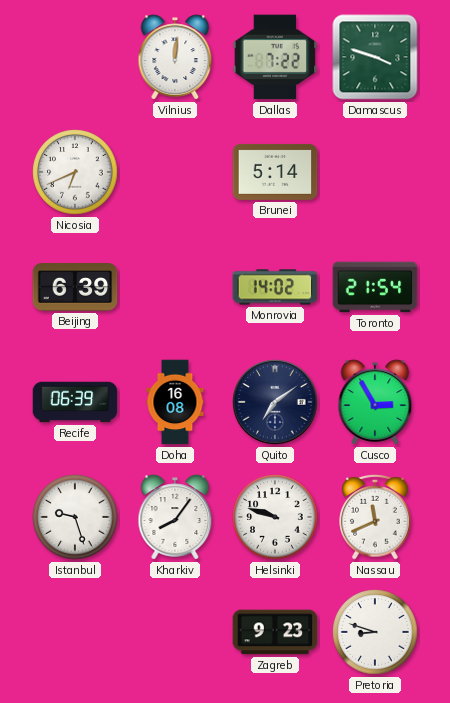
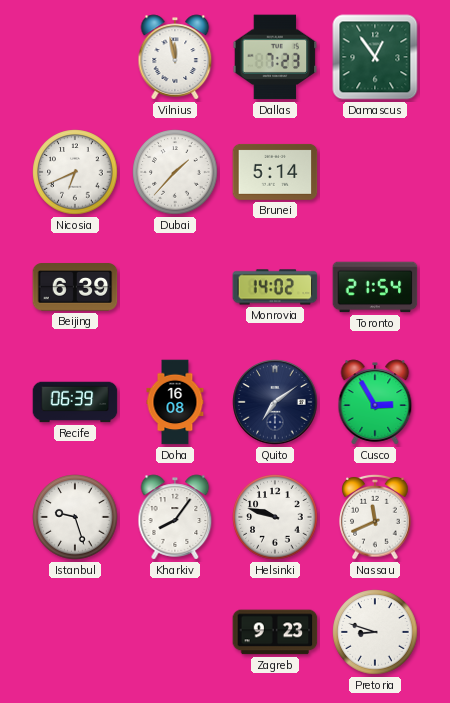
Vilnius: 12:01 -> 11:58
Dallas: 7:22 -> 7:23
Damascus: 3:48 -> 12:54
Dubai: none -> 1:37
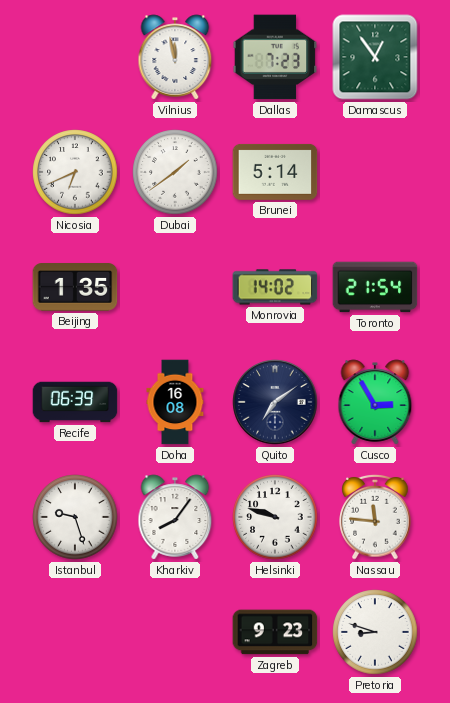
Dubai: 1:37 -> 1:39
Beijing: 6:39 -> 1:35
Nassau: 11:41 -> 11:46
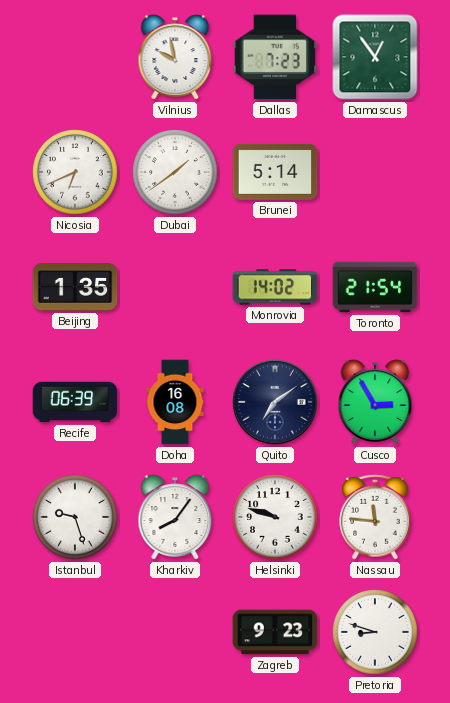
Vilnius: 11:58 -> 9:58
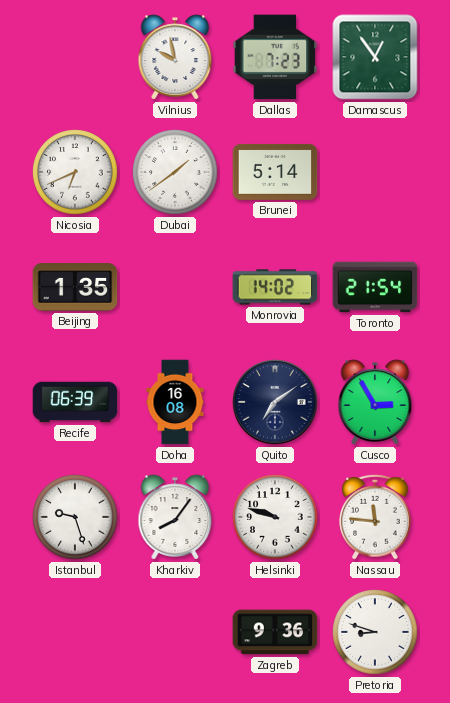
Zagreb: 9:23 -> 9:36
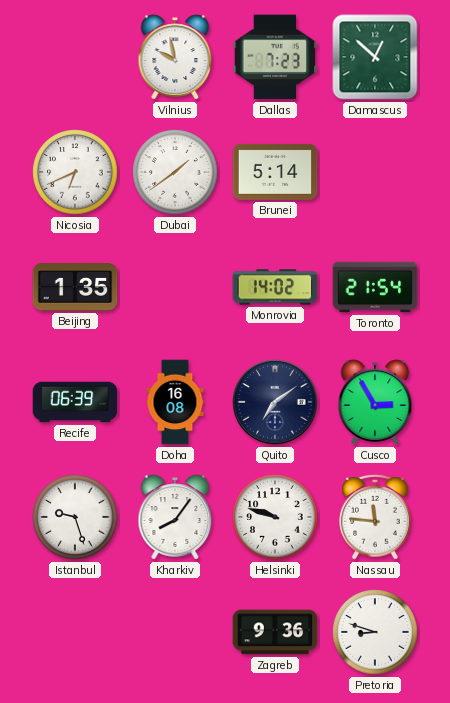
Damascus: 12:54 -> 12:52
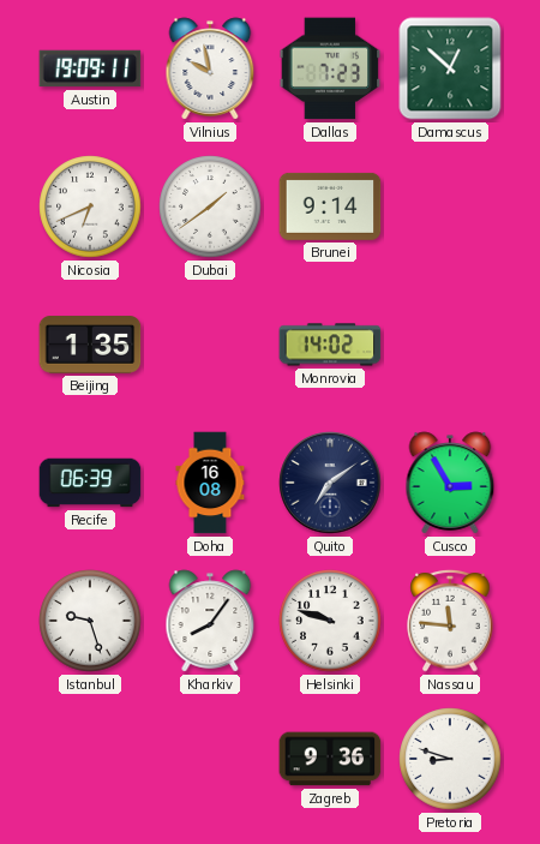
Austin: none -> 19:09
Brunei: 5:14 -> 9:14
Toronto: 21:54 -> none
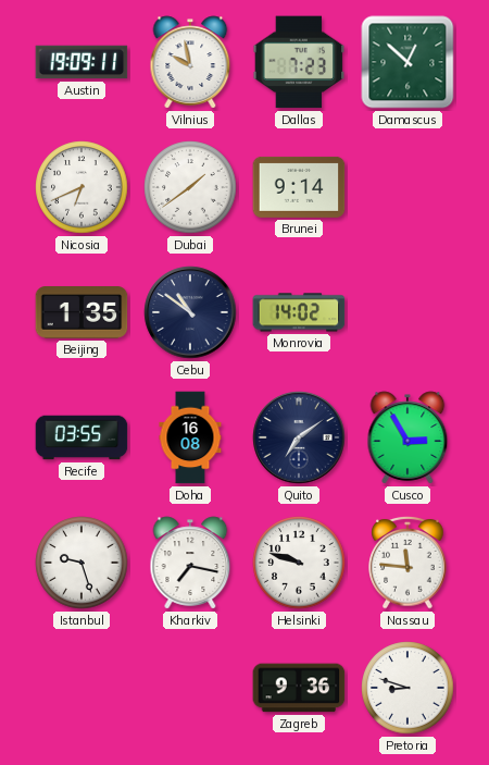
Cebu: none -> 10:51
Recife: 06:39 -> 03:55
Kharkiv: 8:06 -> 7:17
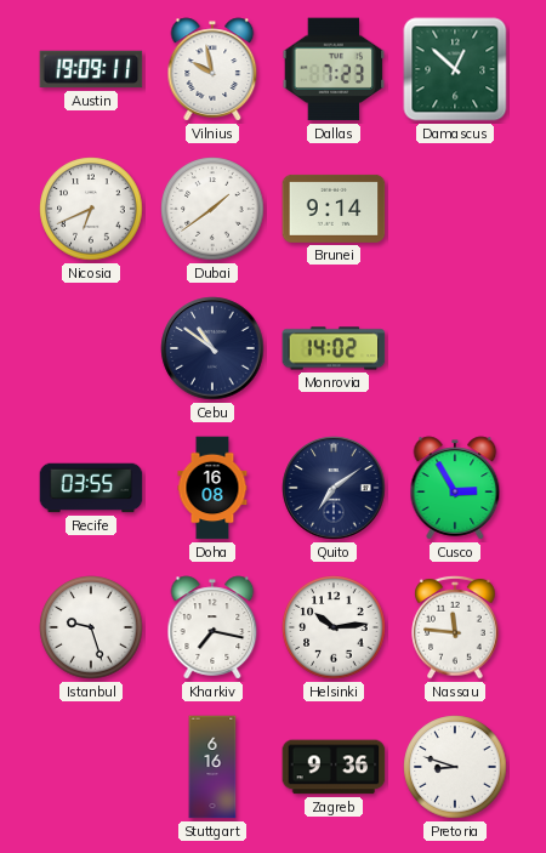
Beijing: 1:35 -> none
Helsinki: 9:48 -> 10:14
Stuttgart: none -> 6:16
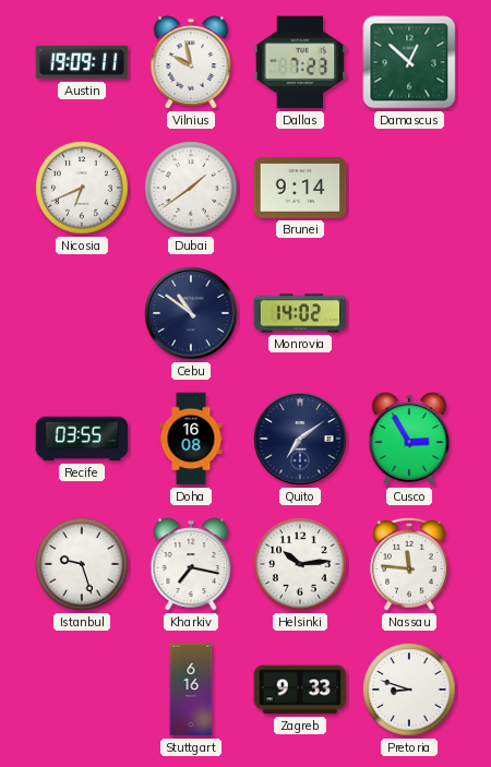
Zagreb: 9:36 -> 9:33
